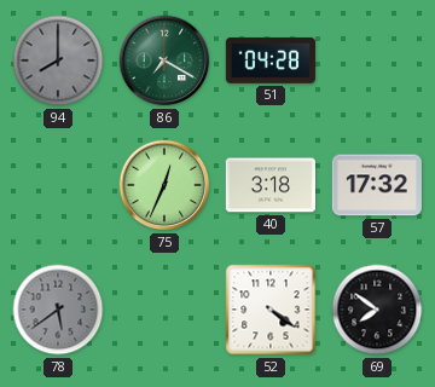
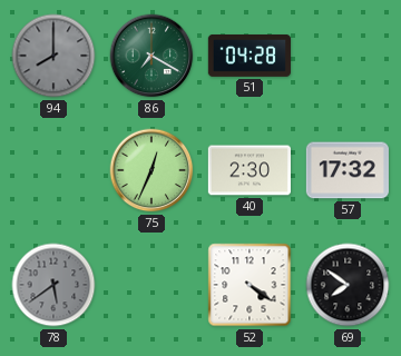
40: 3:18 -> 2:30
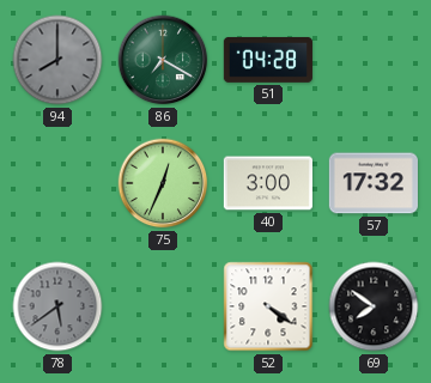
40: 2:30 -> 3:00
